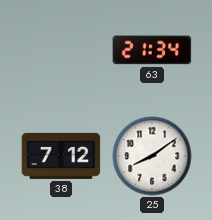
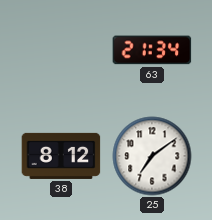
38: 7:12 -> 8:12
25: 8:09 -> 7:09
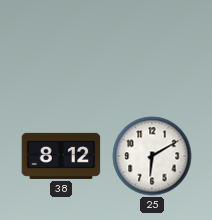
63: 21:34 -> none
25: 7:09 -> 6:10
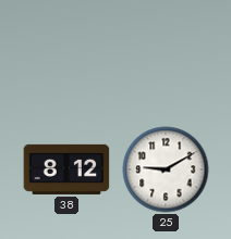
25: 6:10 -> 9:10
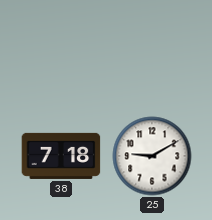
38: 8:12 -> 7:18
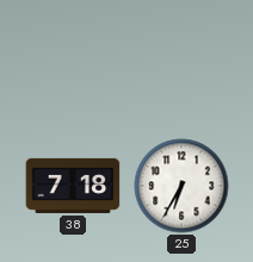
25: 9:10 -> 6:35
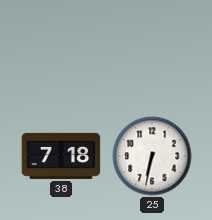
25: 6:35 -> 6:32
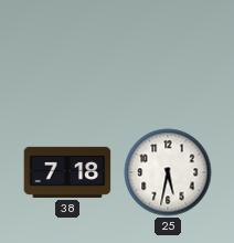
25: 6:32 -> 5:32
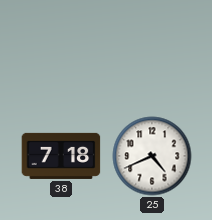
25: 5:32 -> 4:41
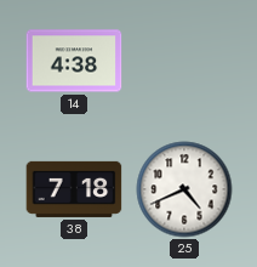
14: none -> 4:38
